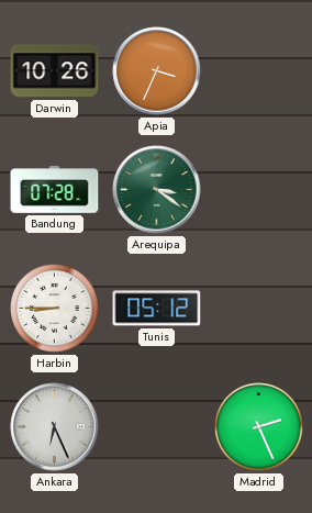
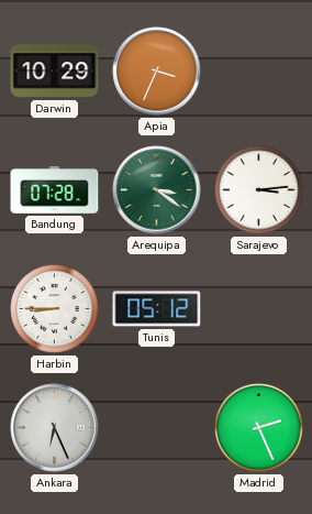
Darwin: 10:26 -> 10:29
Sarajevo: none -> 3:14
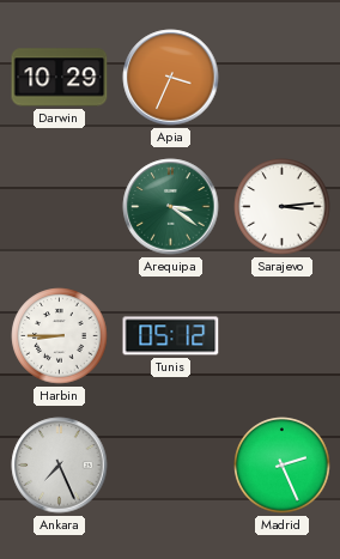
Bandung: 07:28 -> none
Ankara: 6:26 -> 7:26
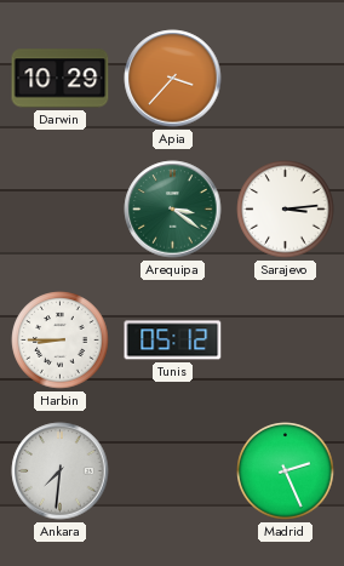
Apia: 3:34 -> 3:37
Ankara: 7:26 -> 7:31
